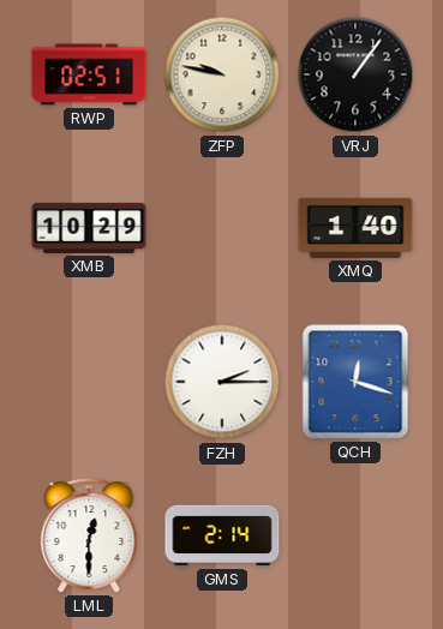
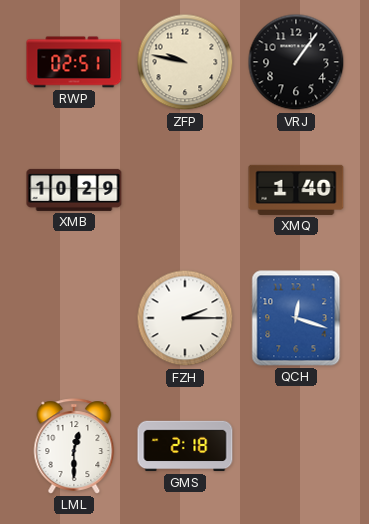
GMS: 2:14 -> 2:18
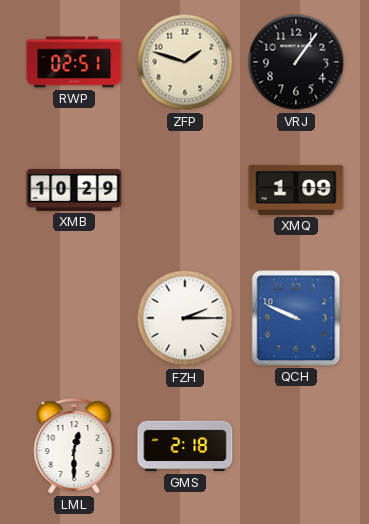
ZFP: 9:47 -> 1:48
XMQ: 1:40 -> 1:09
QCH: 12:18 -> 9:49
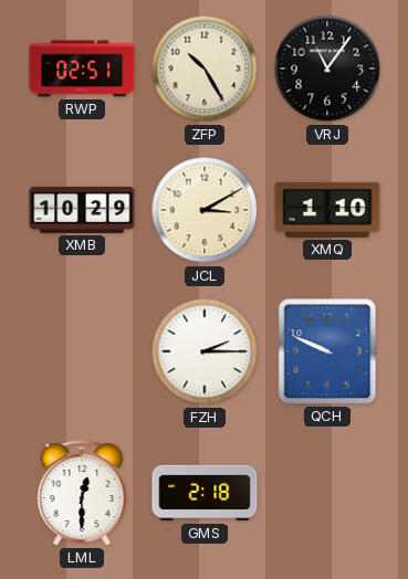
ZFP: 1:48 -> 10:25
VRJ: 1:06 -> 11:06
JCL: none -> 3:10
XMQ: 1:09 -> 1:10
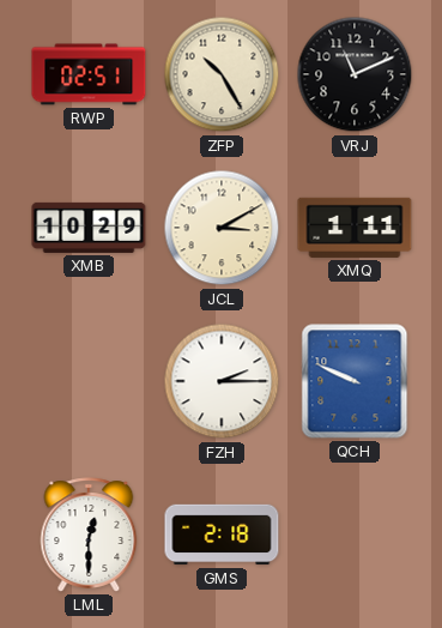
VRJ: 11:06 -> 11:11
XMQ: 1:10 -> 1:11
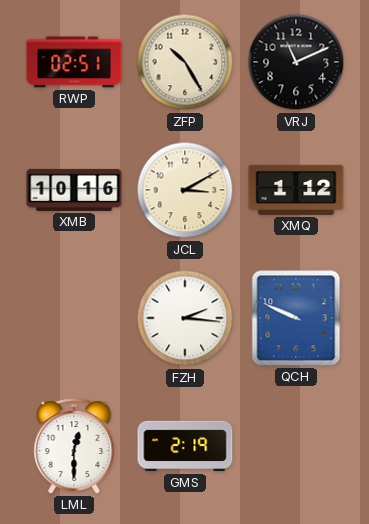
XMB: 10:29 -> 10:16
XMQ: 1:11 -> 1:12
FZH: 2:15 -> 2:16
GMS: 2:18 -> 2:19
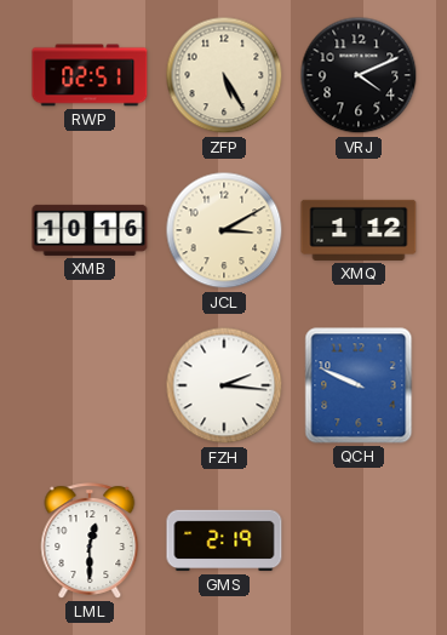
ZFP: 10:25 -> 5:25
VRJ: 11:11 -> 4:11
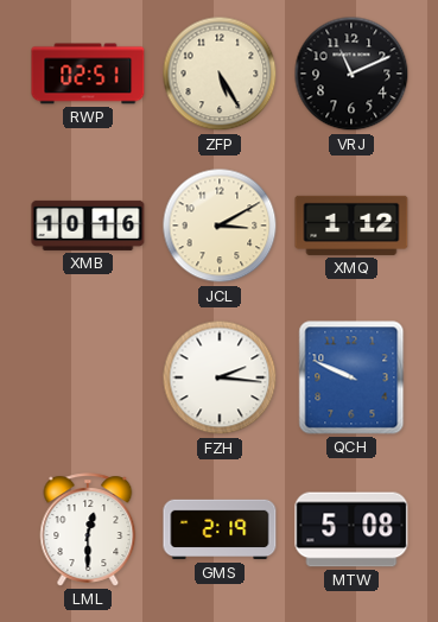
VRJ: 4:11 -> 11:11
MTW: none -> 5:08
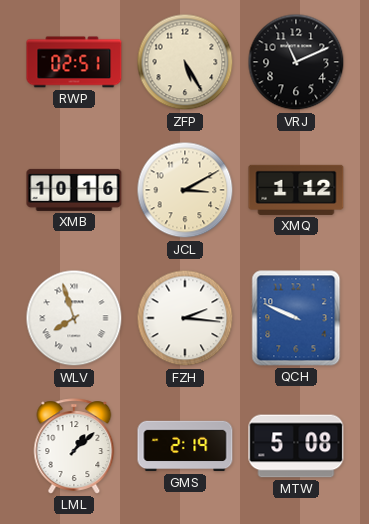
WLV: none -> 7:57
LML: 12:30 -> 1:08
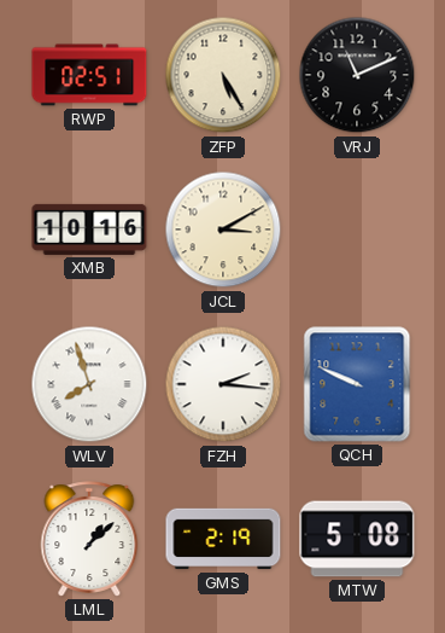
XMQ: 1:12 -> none
